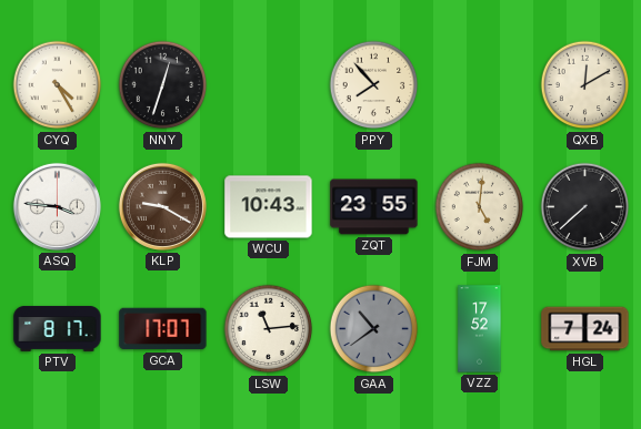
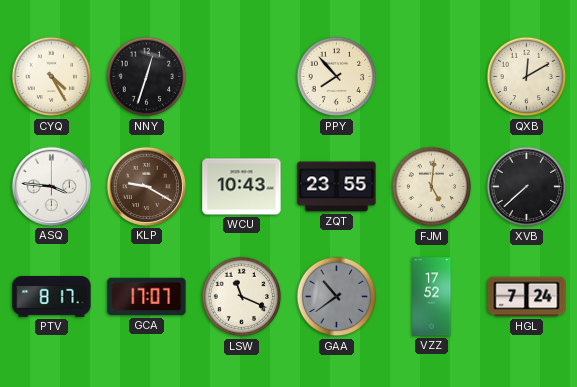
LSW: 11:14 -> 11:19
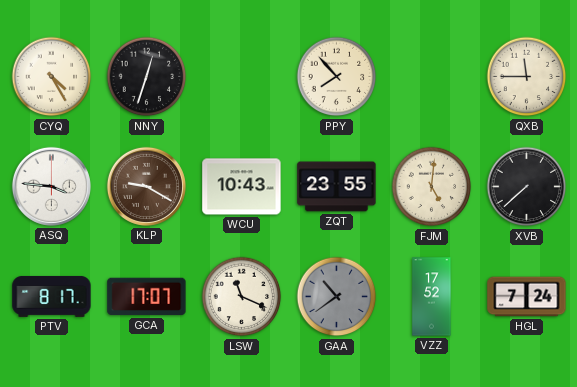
QXB: 12:10 -> 11:45
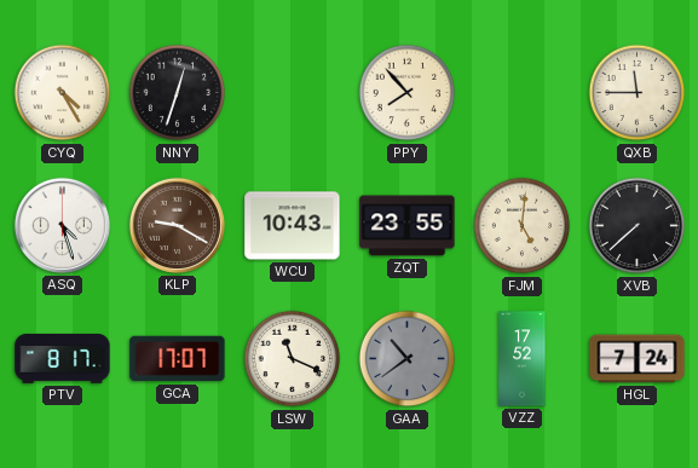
ASQ: 3:46 -> 4:27
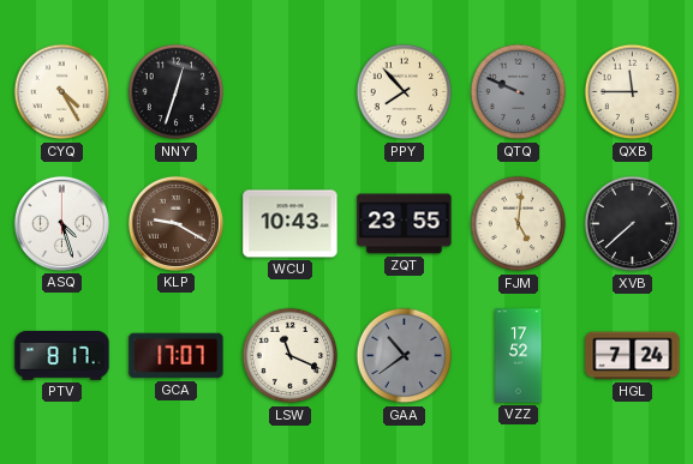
QTQ: none -> 9:49
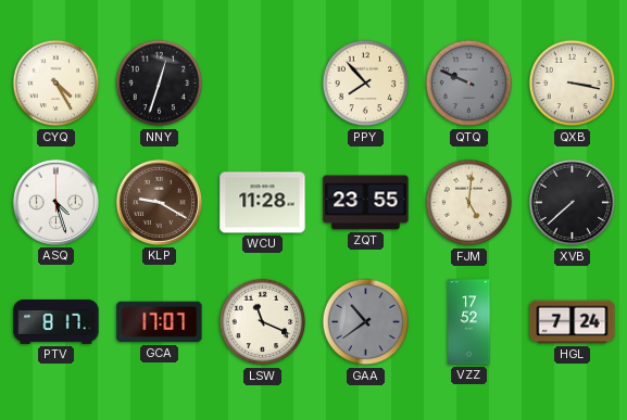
QXB: 11:45 -> 3:17
WCU: 10:43 -> 11:28
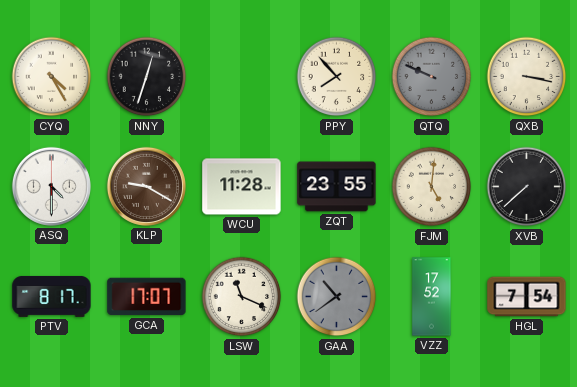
ASQ: 4:27 -> 4:30
HGL: 7:24 -> 7:54
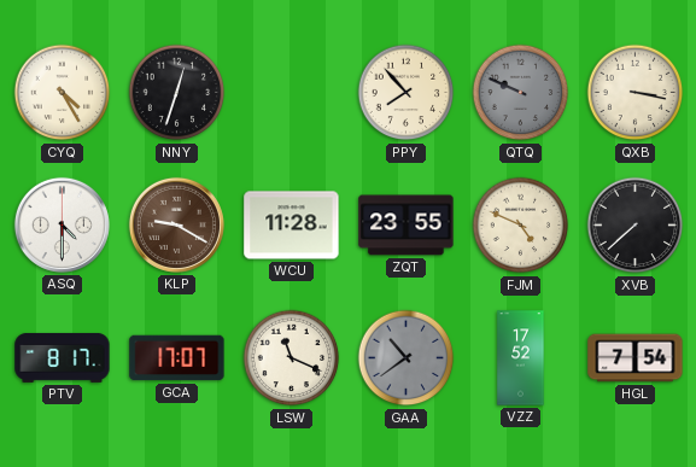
FJM: 5:01 -> 4:49
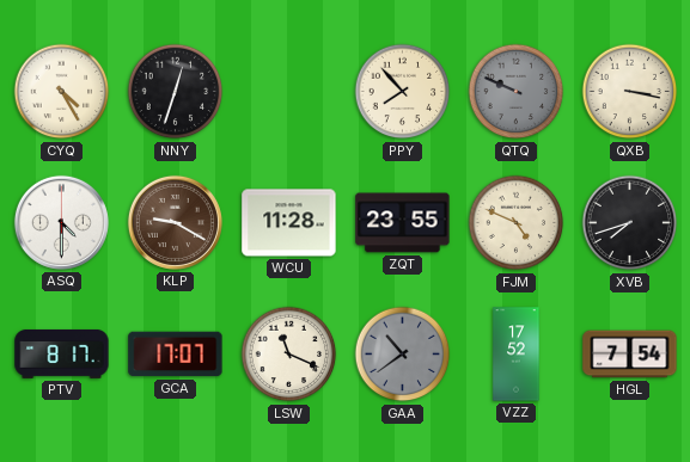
XVB: 7:38 -> 7:42
